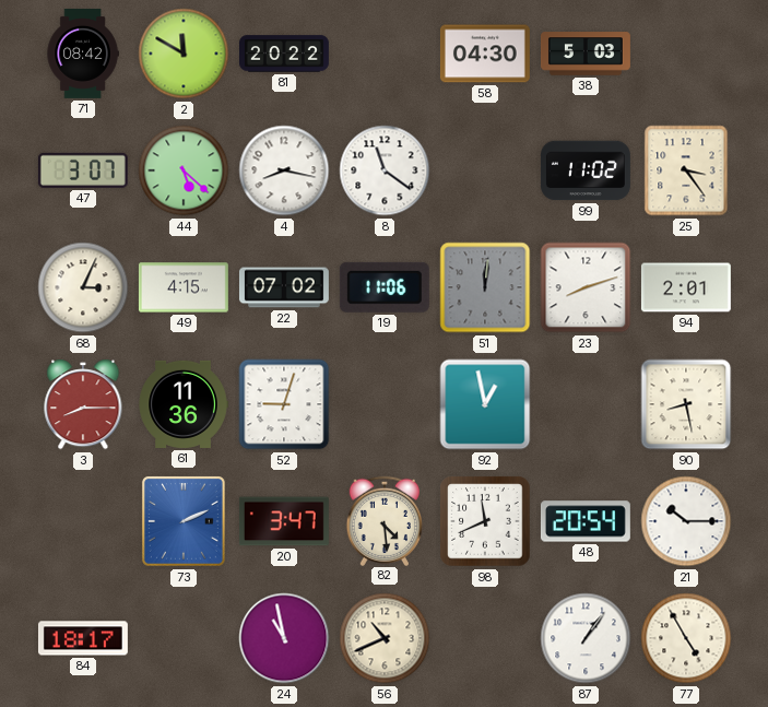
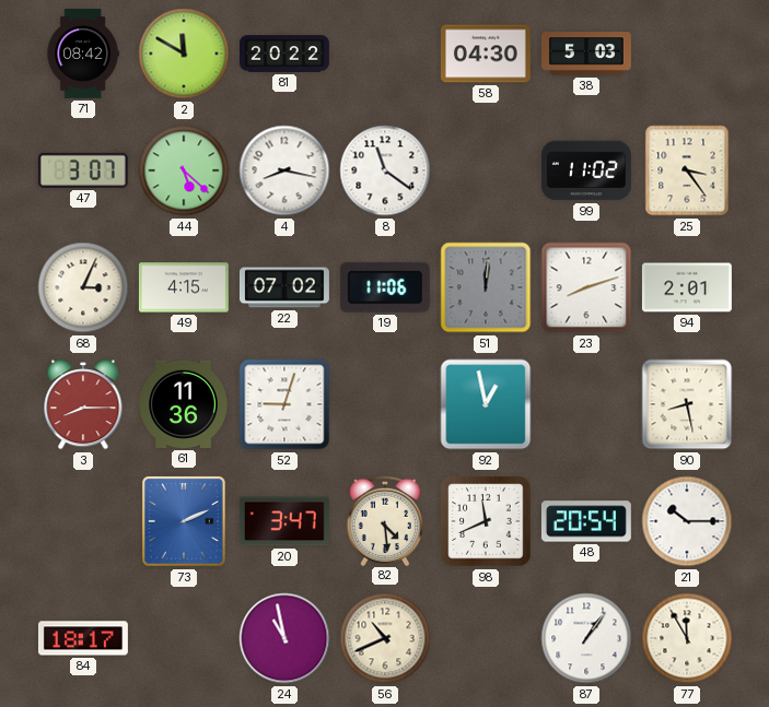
77: 4:55 -> 11:55
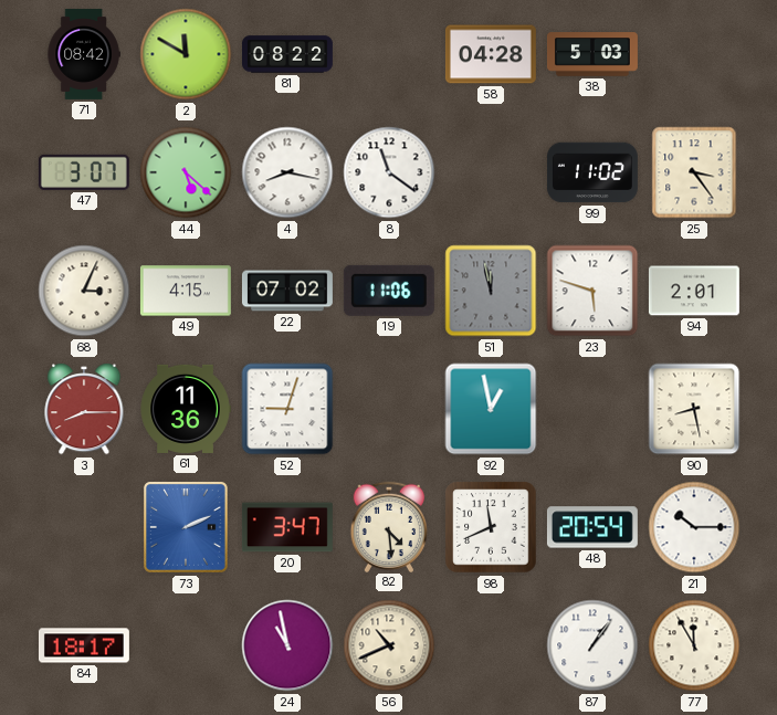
81: 20:22 -> 08:22
58: 04:30 -> 04:28
51: 12:01 -> 11:58
23: 8:12 -> 5:48
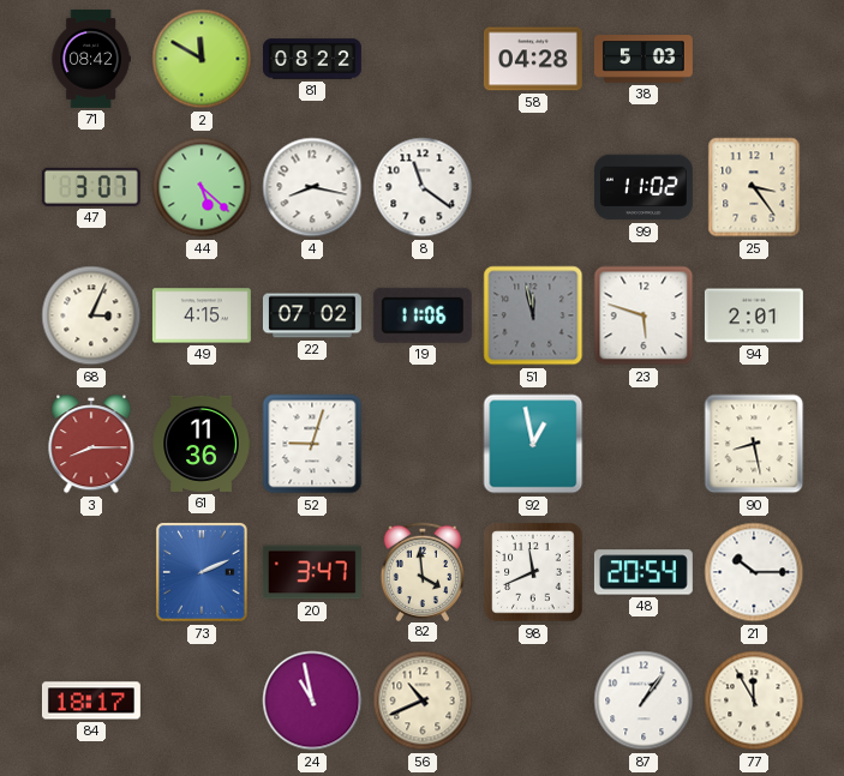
82: 4:29 -> 3:59
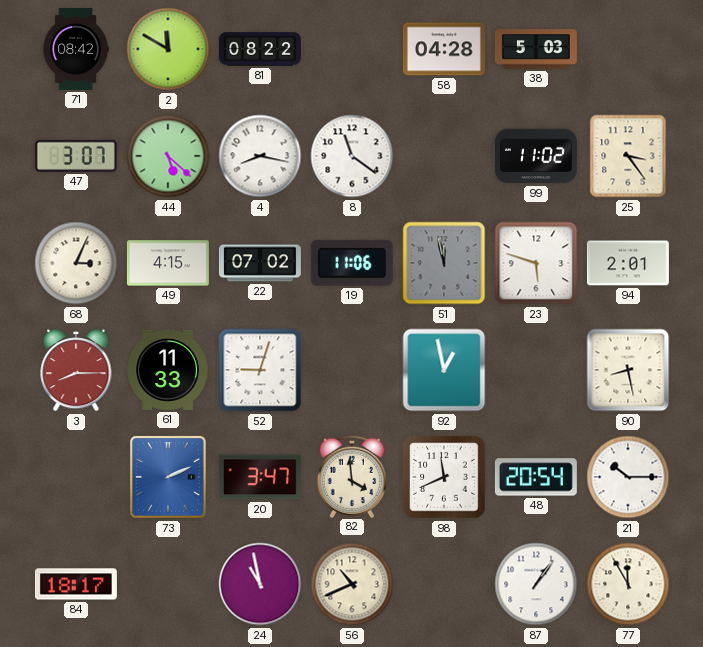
61: 11:36 -> 11:33
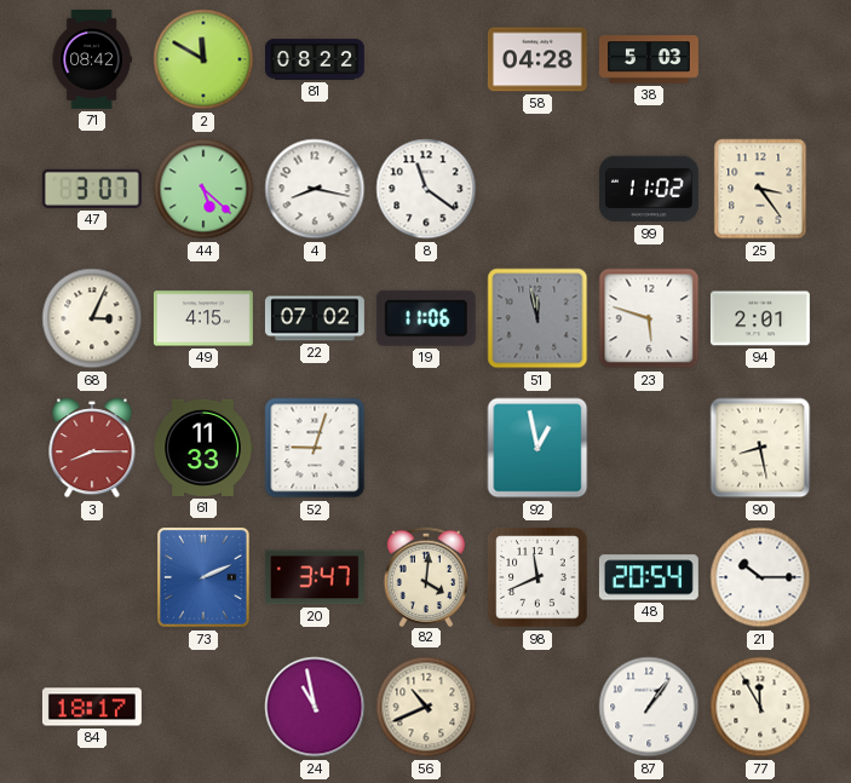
82: 3:59 -> 4:01
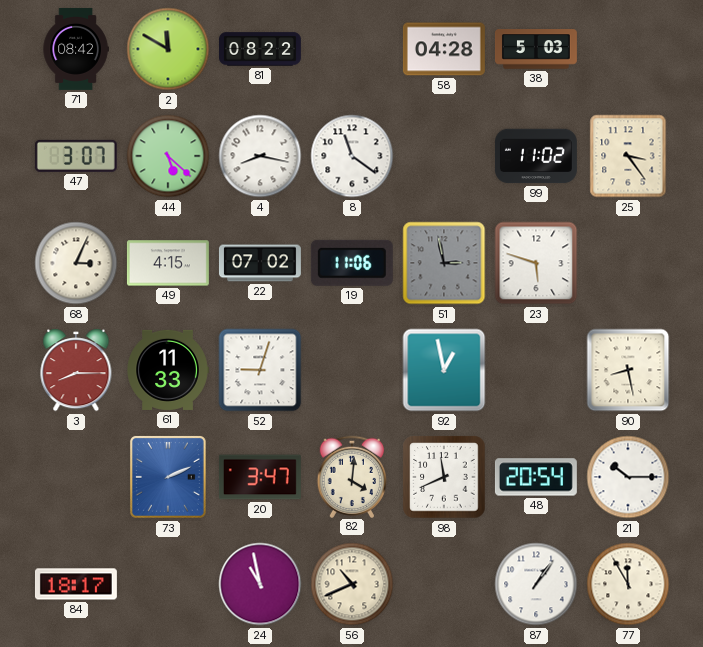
51: 11:58 -> 2:58
94: 2:01 -> none
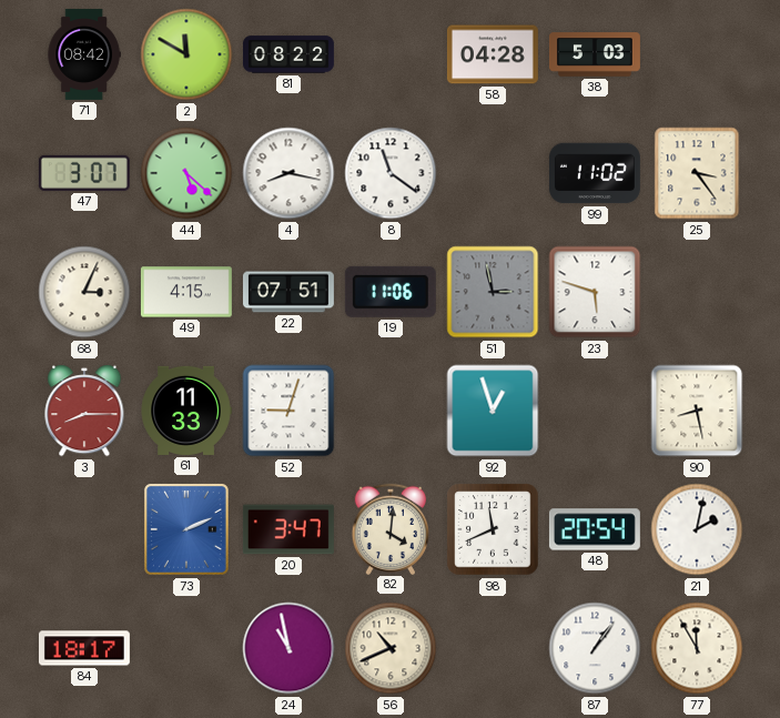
22: 07:02 -> 07:51
92: 12:58 -> 12:57
21: 10:15 -> 2:02
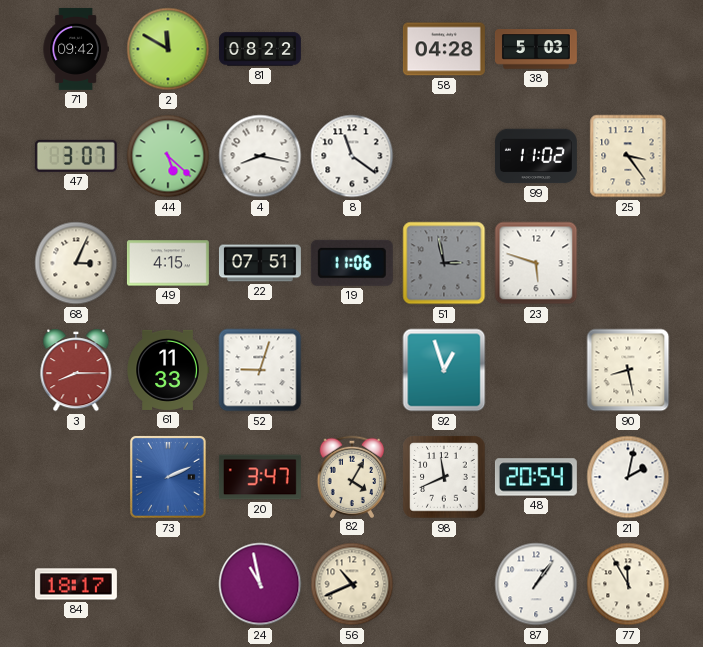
71: 08:42 -> 09:42
82: 4:01 -> 4:05
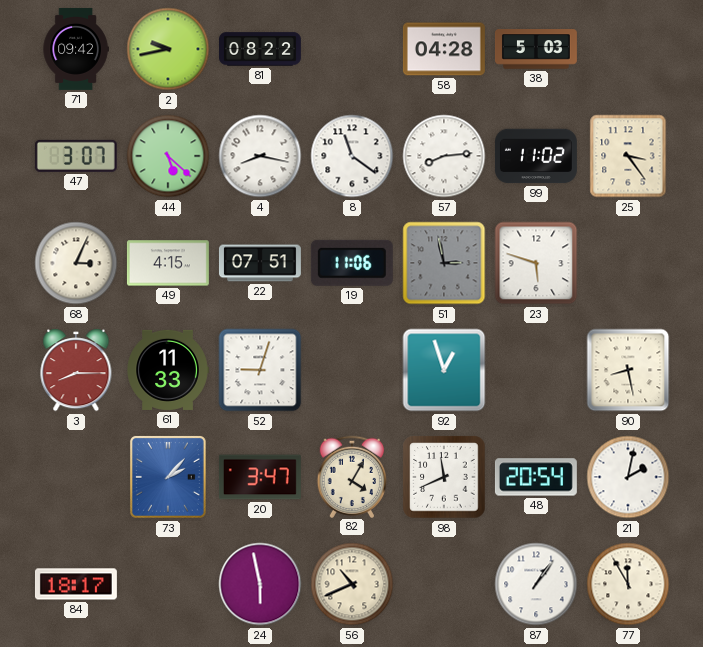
2: 11:50 -> 9:43
57: none -> 8:14
73: 2:11 -> 2:07
24: 10:58 -> 5:58
